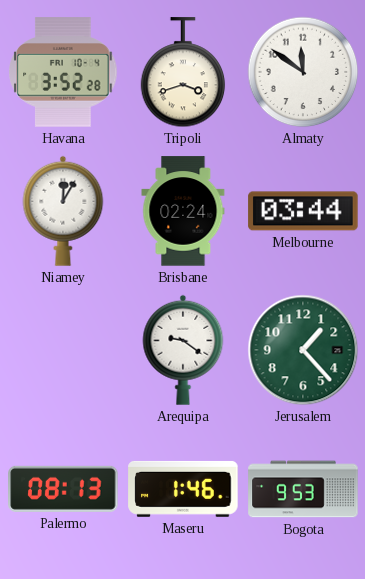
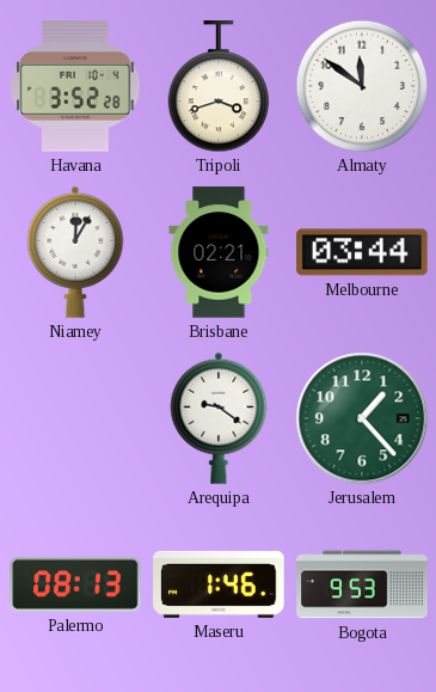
Brisbane: 02:24 -> 02:21
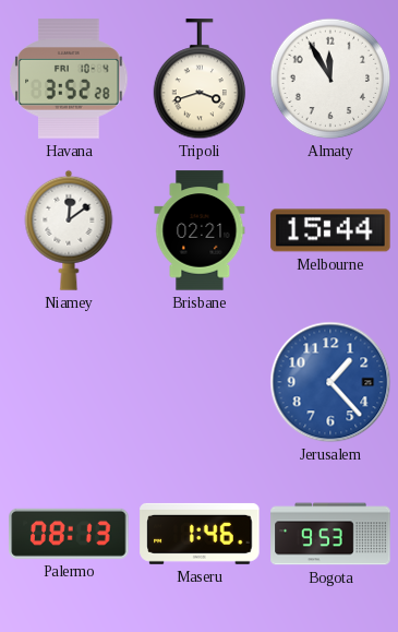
Almaty: 11:51 -> 11:55
Niamey: 12:05 -> 12:09
Melbourne: 03:44 -> 15:44
Arequipa: 9:21 -> none
Jerusalem dial: green -> blue
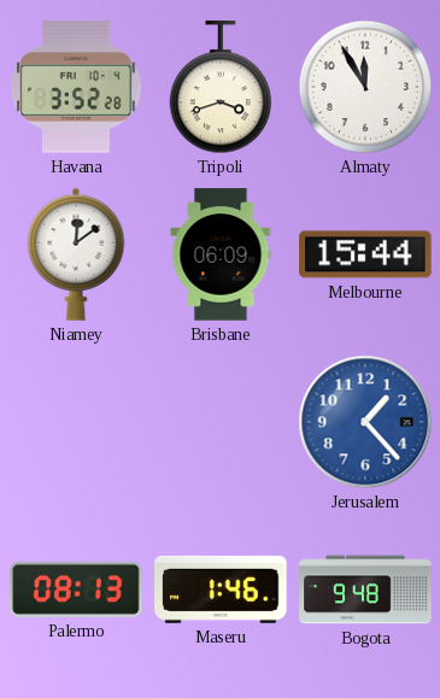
Brisbane: 02:21 -> 06:09
Bogota: 9:53 -> 9:48
